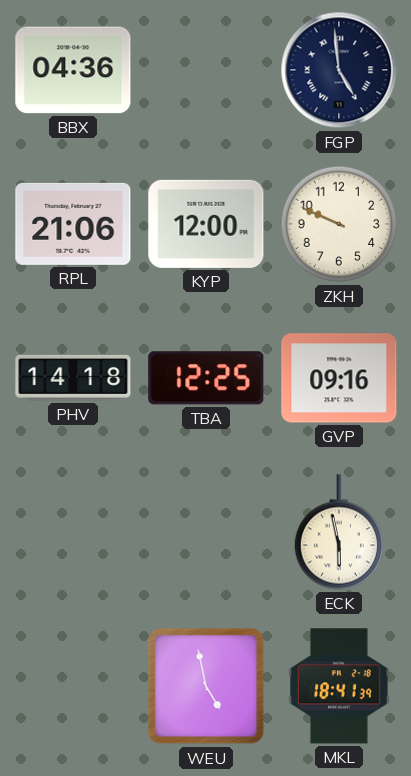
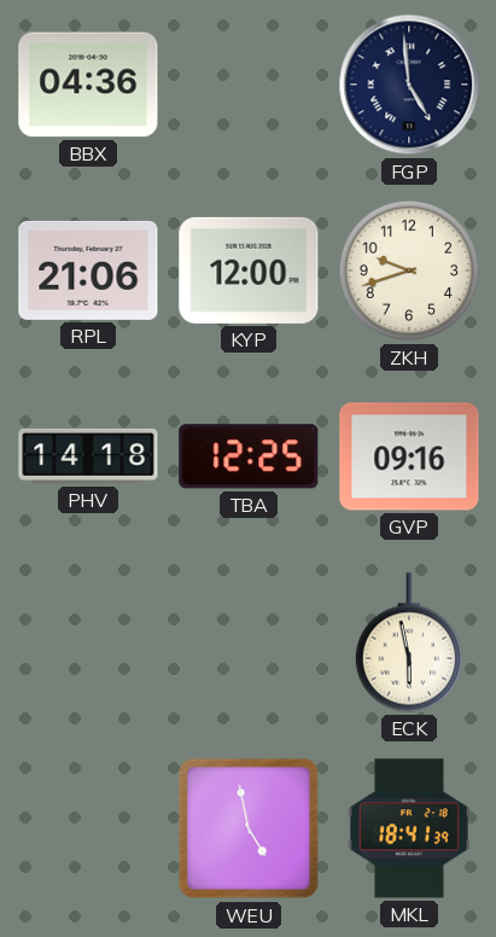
ZKH: 9:49 -> 9:42
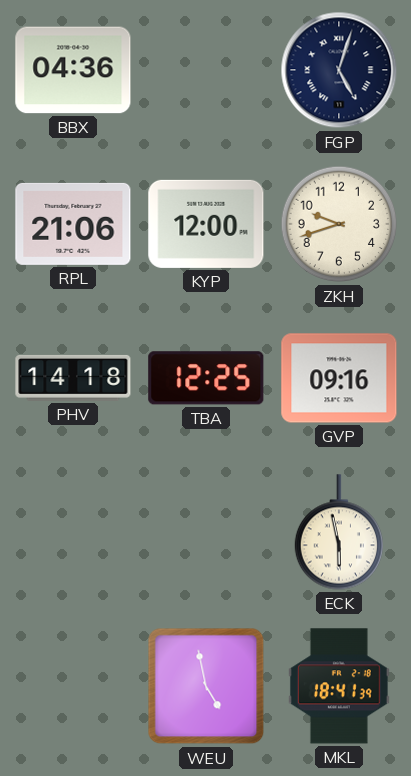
FGP: 4:59 -> 5:03
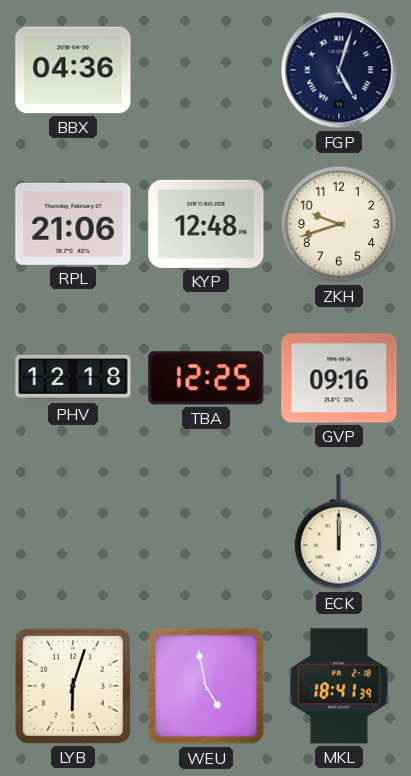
KYP: 12:00 -> 12:48
PHV: 14:18 -> 12:18
ECK: 5:58 -> 12:00
LYB: none -> 6:03
